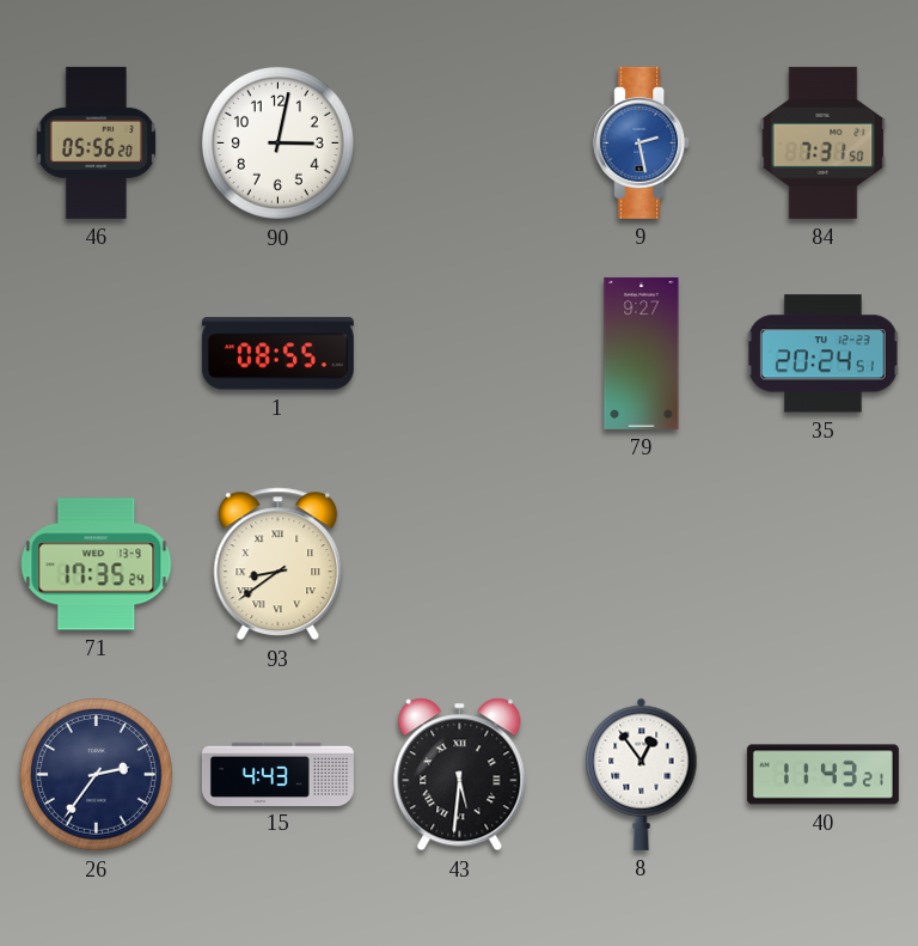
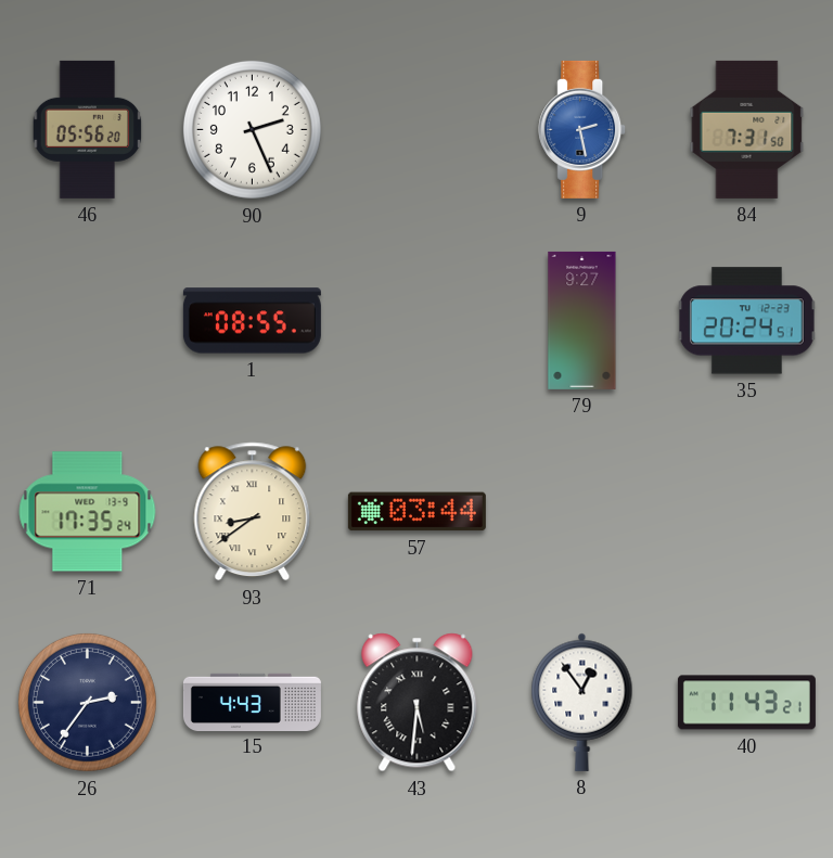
90: 3:02 -> 2:26
57: none -> 03:44
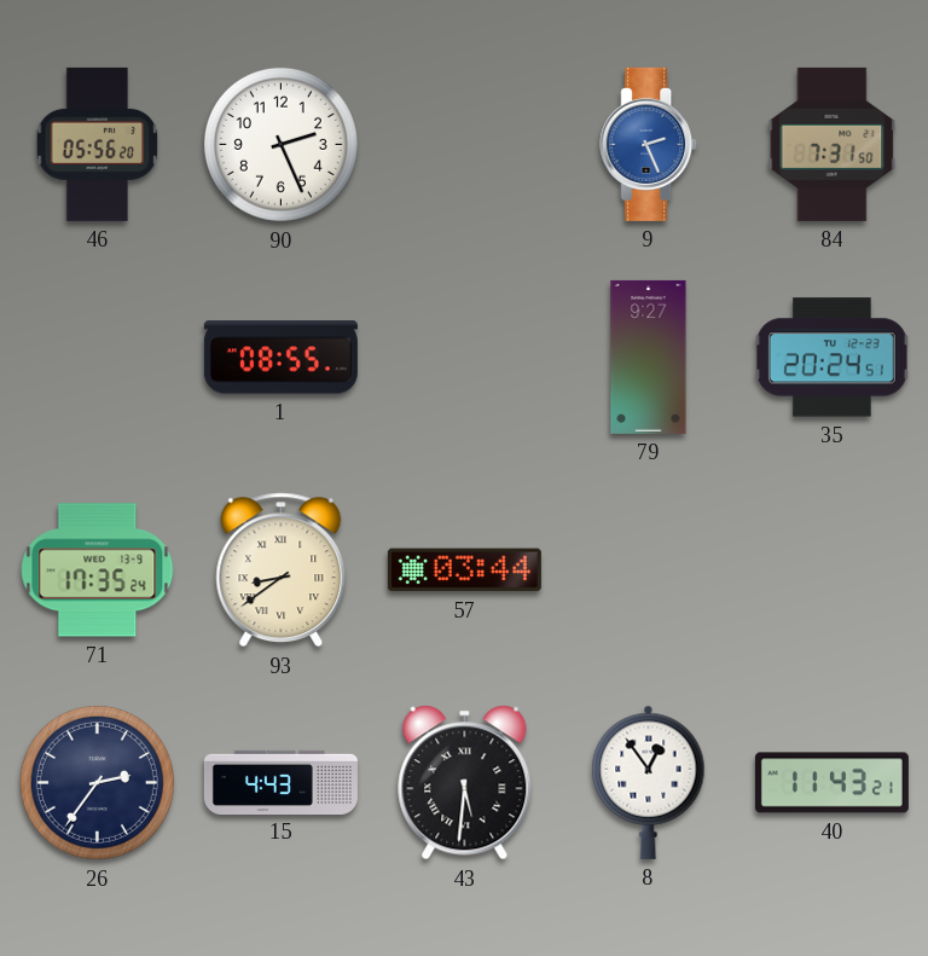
9: 2:28 -> 2:26
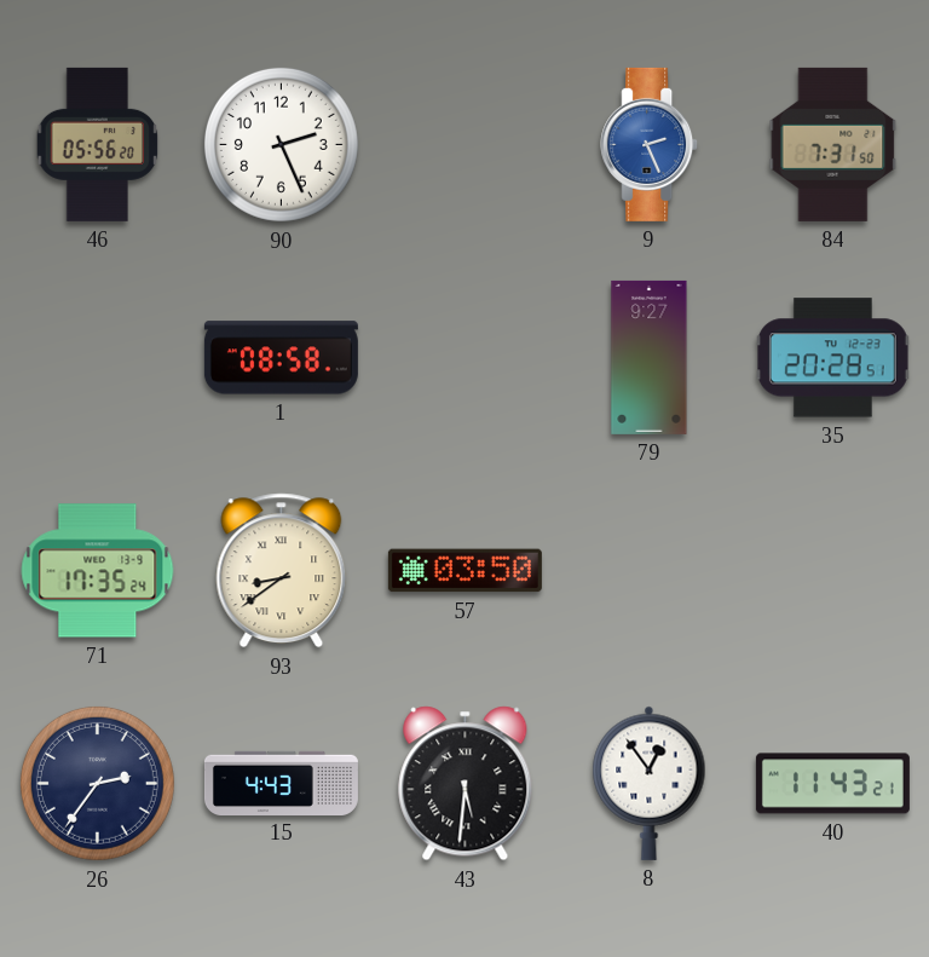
1: 08:55 -> 08:58
35: 20:24 -> 20:28
57: 03:44 -> 03:50
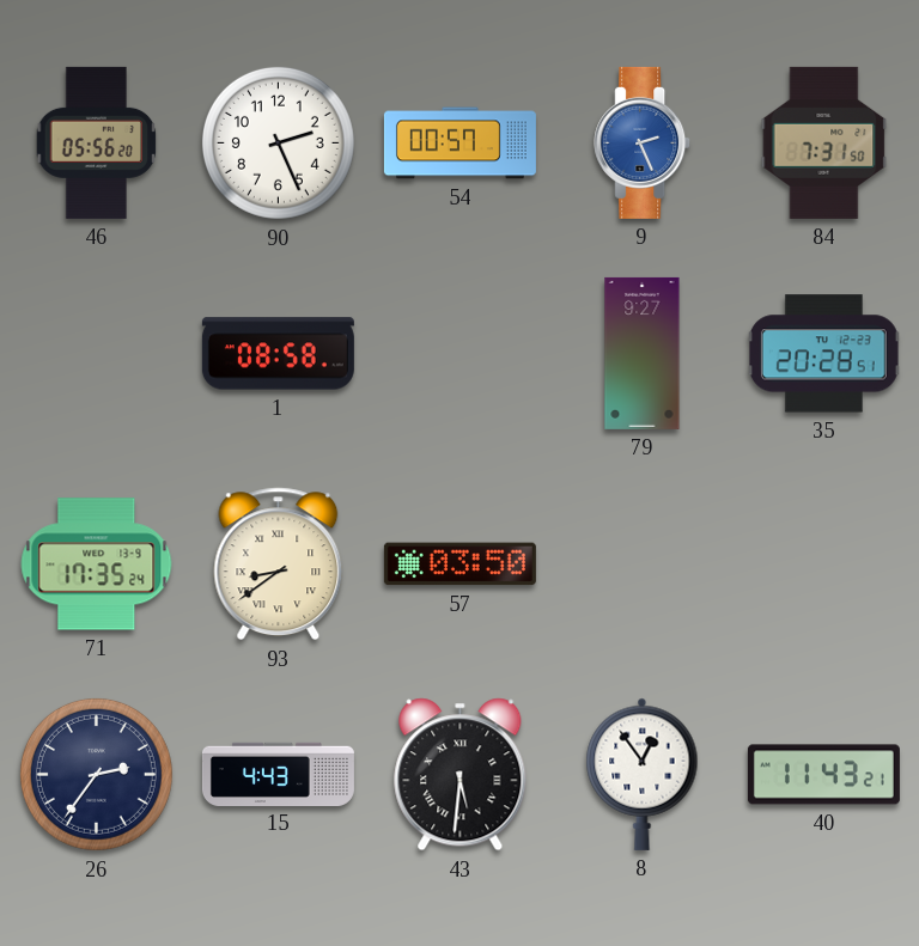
54: none -> 00:57
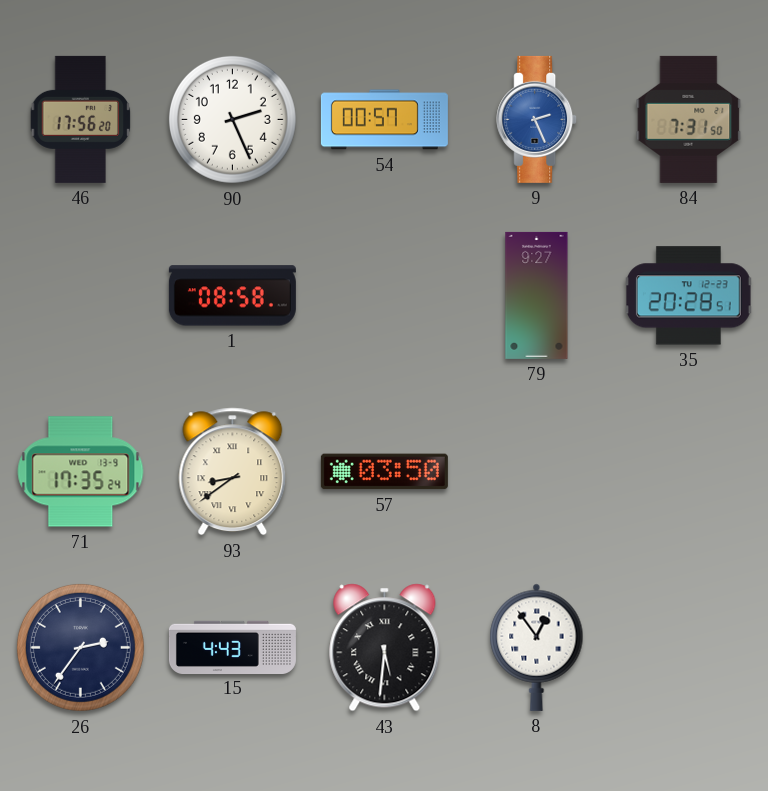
46: 05:56 -> 17:56
40: 11:43 -> none
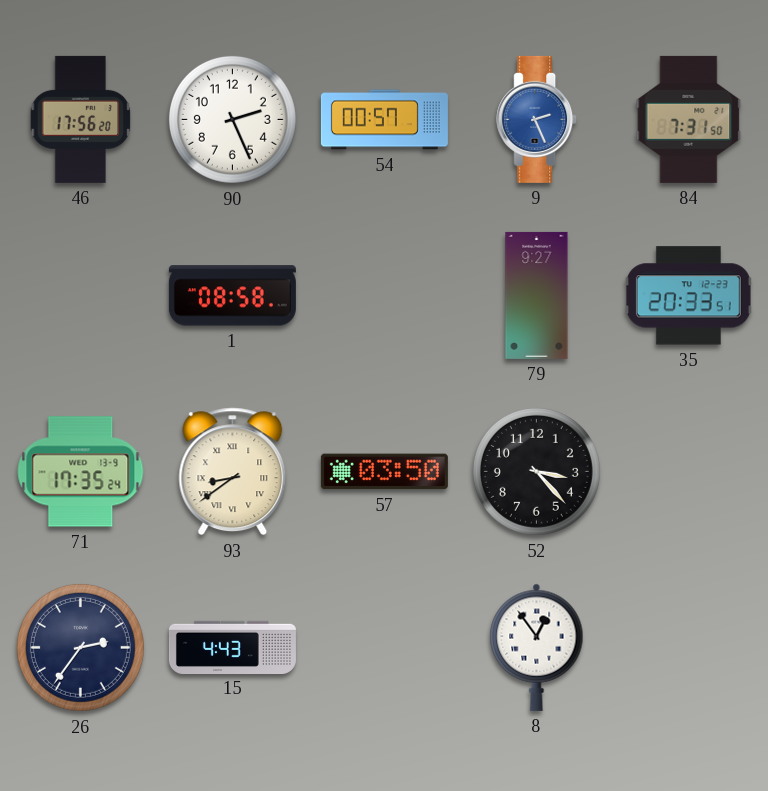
35: 20:28 -> 20:33
52: none -> 3:23
43: 5:31 -> none
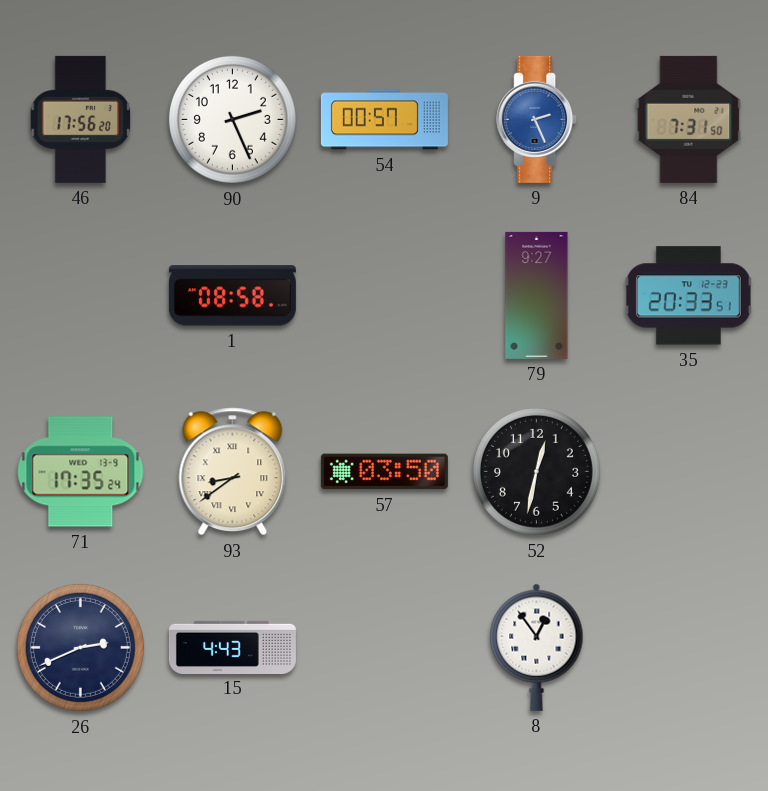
52: 3:23 -> 12:32
26: 2:36 -> 2:41
